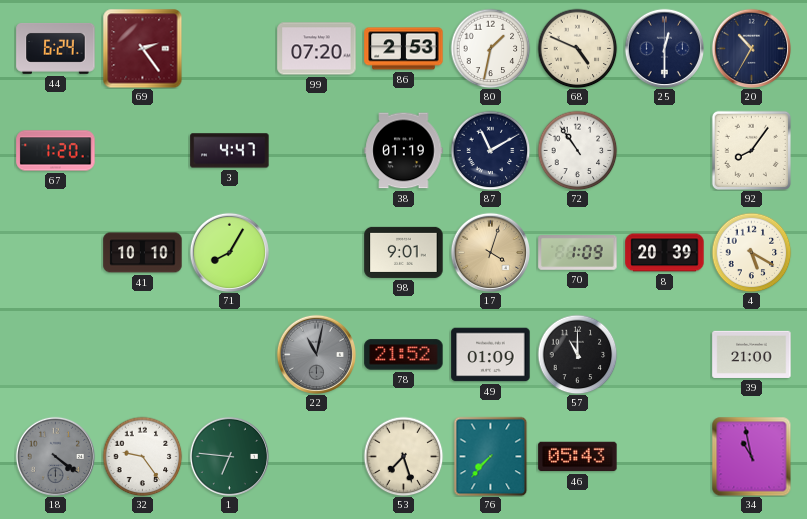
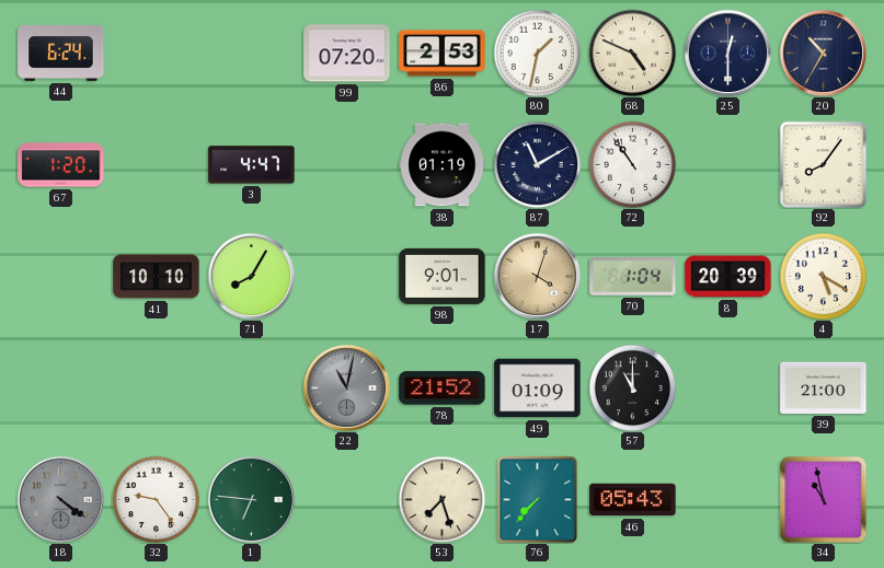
69: 2:24 -> none
70: 1:09 -> 1:04
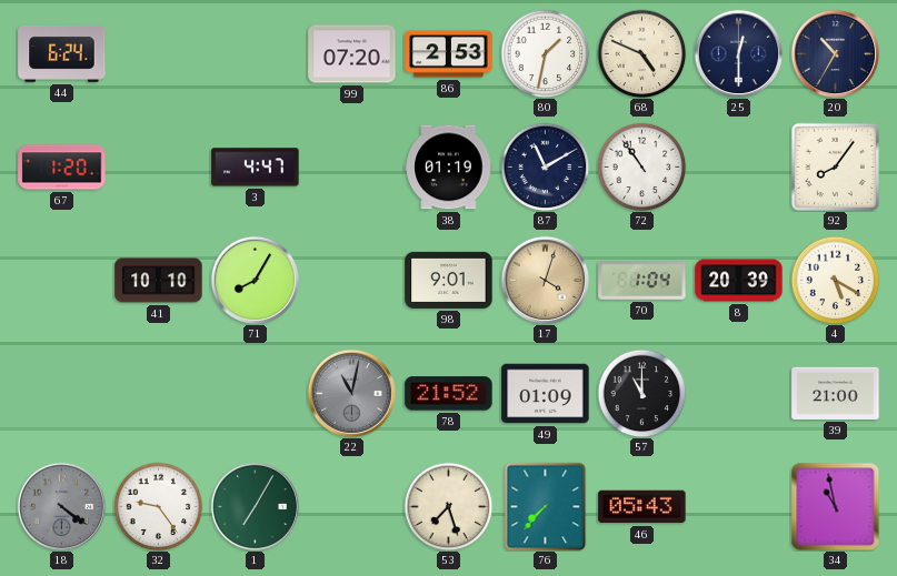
1: 6:46 -> 7:05
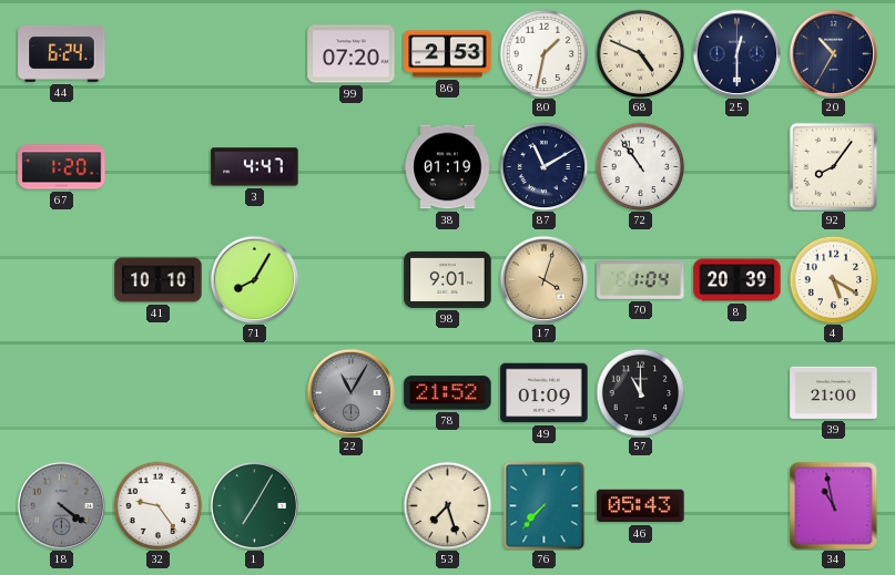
22: 11:02 -> 11:05
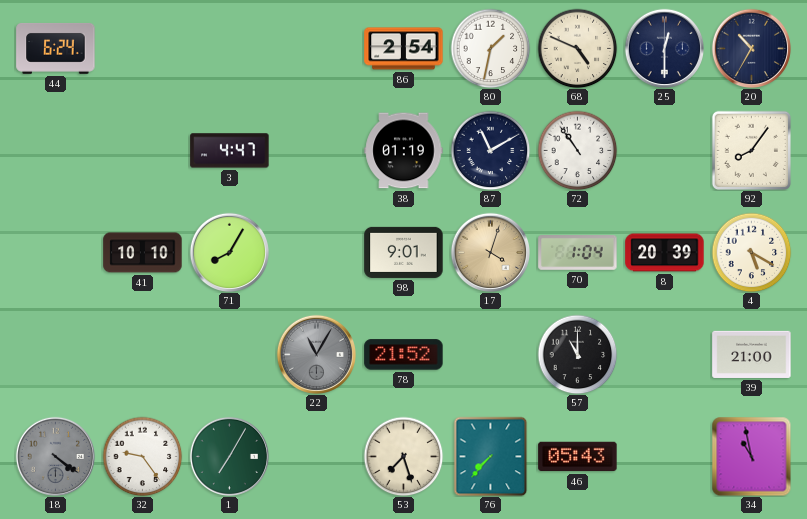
99: 07:20 -> none
86: 2:53 -> 2:54
67: 1:20 -> none
49: 01:09 -> none
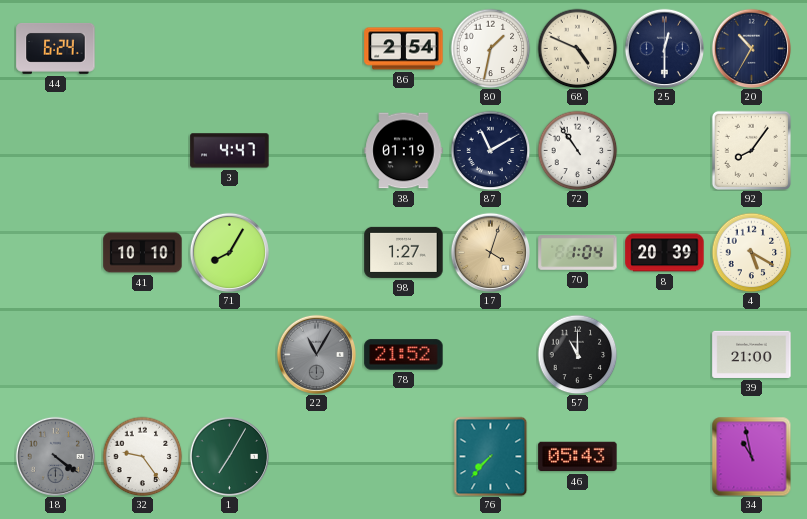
98: 9:01 -> 1:27
53: 7:27 -> none
